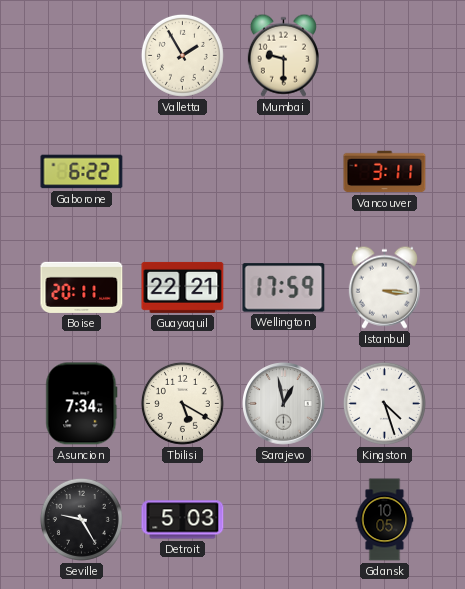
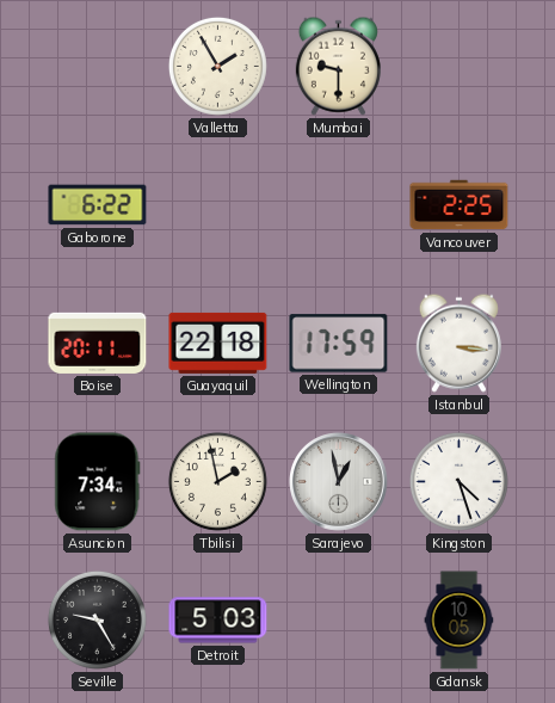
Vancouver: 3:11 -> 2:25
Guayaquil: 22:21 -> 22:18
Tbilisi: 5:20 -> 1:58
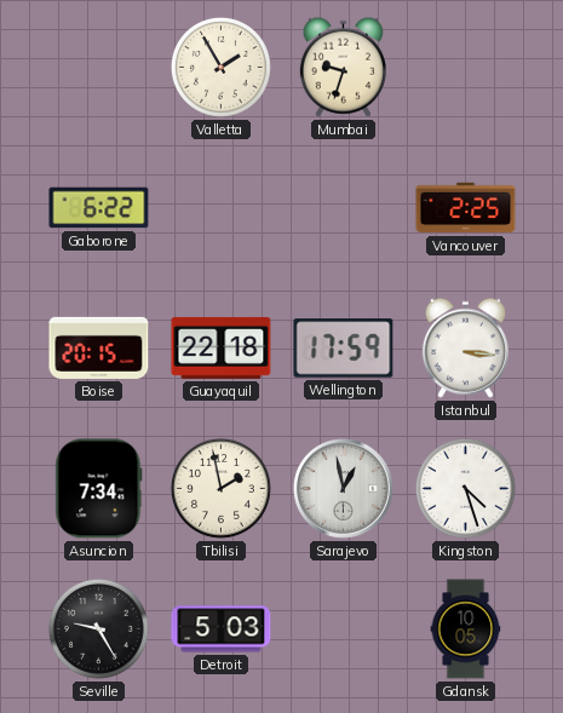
Mumbai: 9:30 -> 9:33
Boise: 20:11 -> 20:15
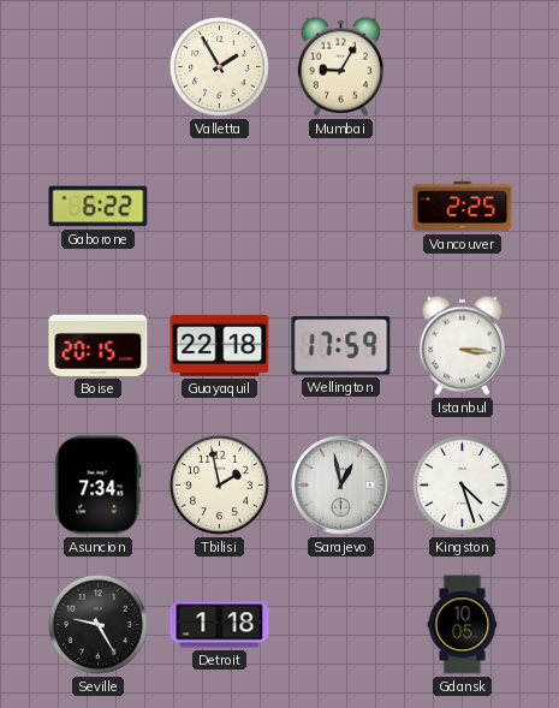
Mumbai: 9:33 -> 9:05
Detroit: 5:03 -> 1:18
